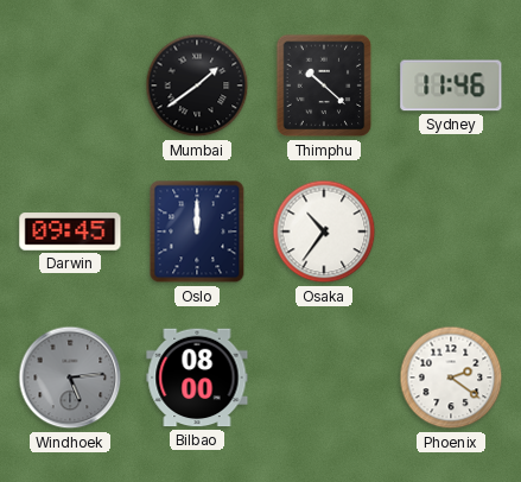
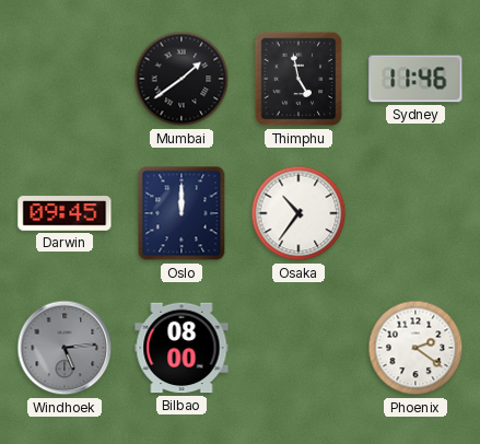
Thimphu: 10:22 -> 4:58
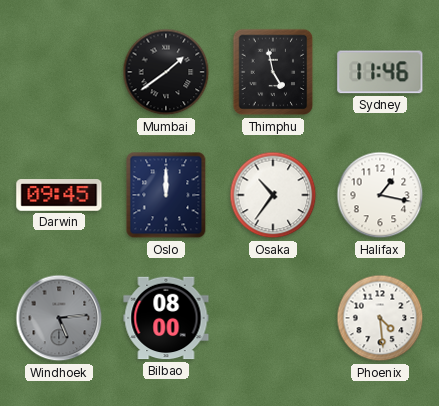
Halifax: none -> 1:17
Phoenix: 2:21 -> 4:29
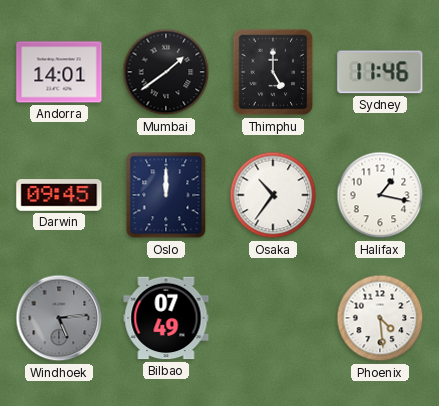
Andorra: none -> 14:01
Thimphu: 4:58 -> 5:00
Bilbao: 08:00 -> 07:49
